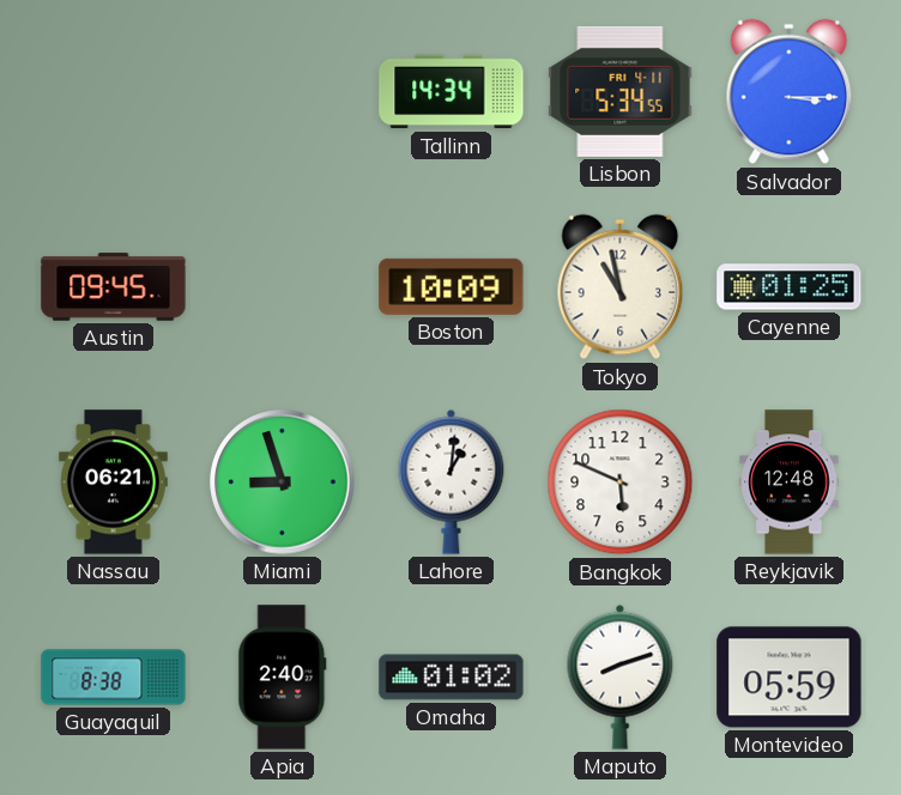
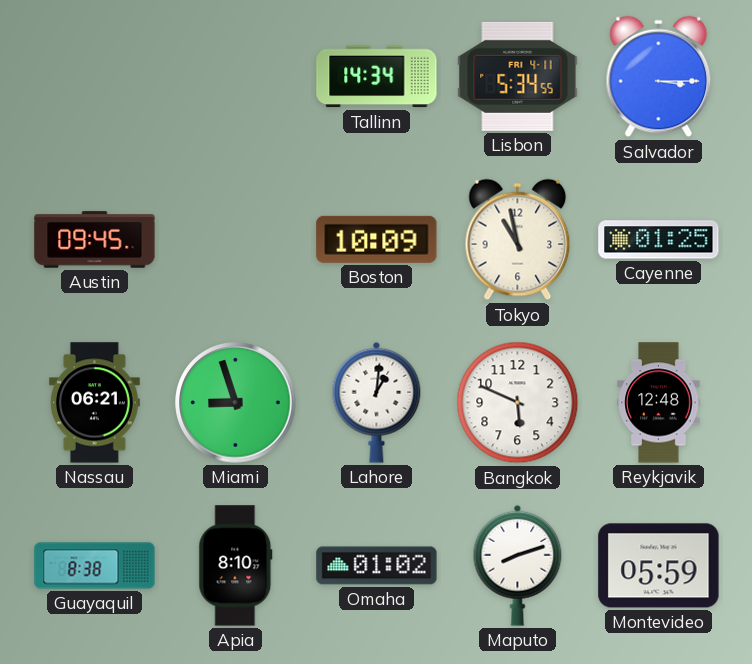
Apia: 2:40 -> 8:10
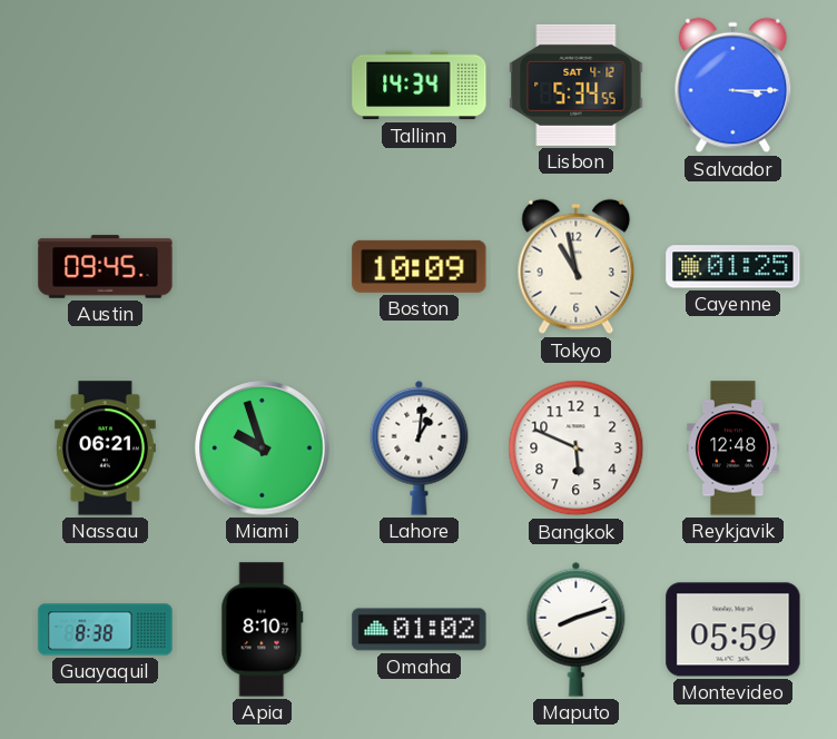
Lisbon date: FRI 4-11 -> SAT 4-12
Miami: 8:57 -> 9:57
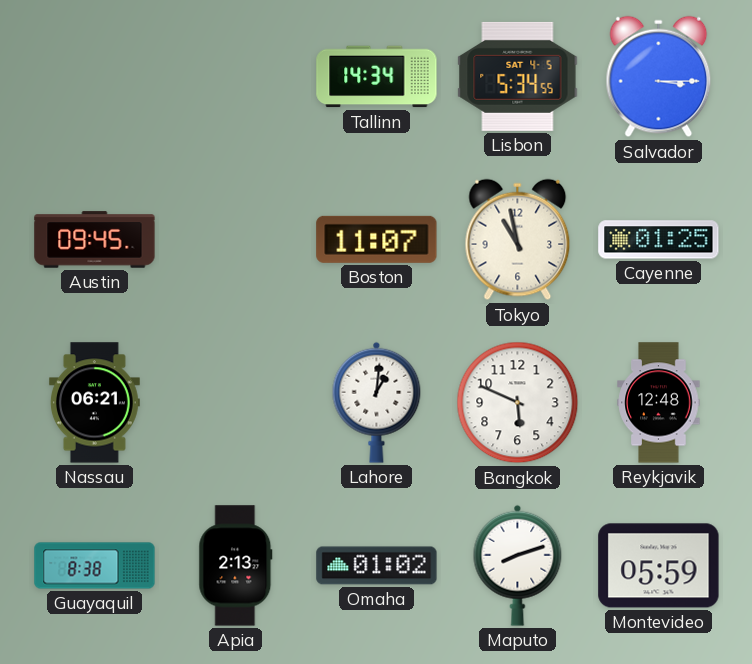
Lisbon date: SAT 4-12 -> SAT 4-5
Boston: 10:09 -> 11:07
Miami: 9:57 -> none
Apia: 8:10 -> 2:13
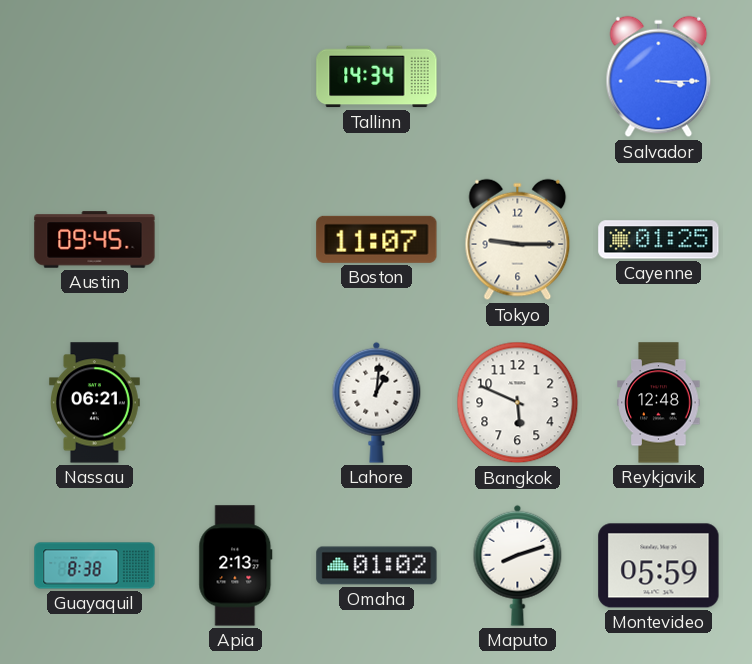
Lisbon: 5:34 -> none
Tokyo: 10:58 -> 9:15
